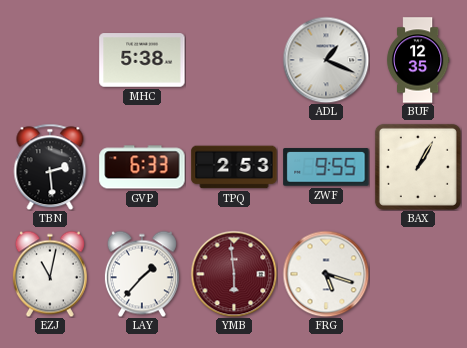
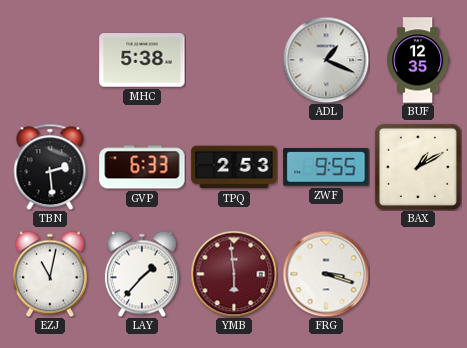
BAX: 1:05 -> 1:10
FRG: 5:18 -> 3:18
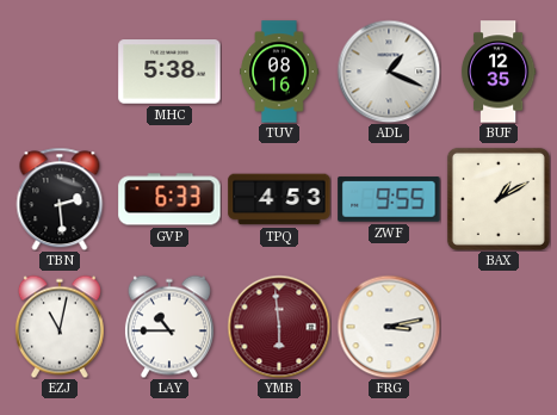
TUV: none -> 08:16
TPQ: 2:53 -> 4:53
LAY: 1:37 -> 10:45
FRG: 3:18 -> 3:13
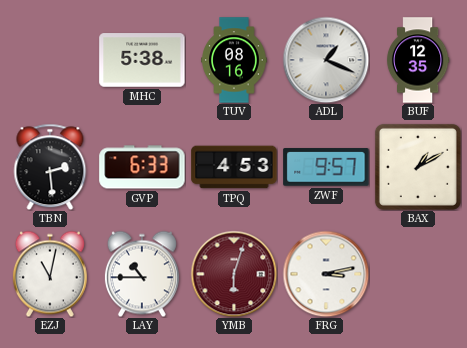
ZWF: 9:55 -> 9:57
YMB: 5:59 -> 6:03
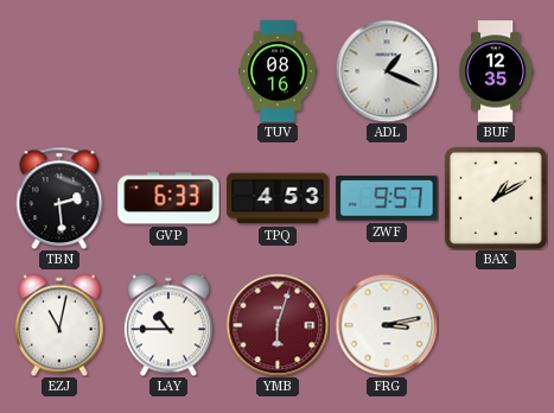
MHC: 5:38 -> none
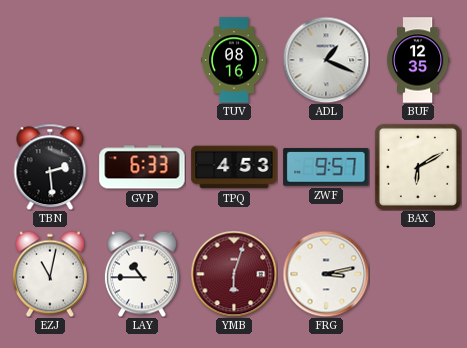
BAX: 1:10 -> 6:10
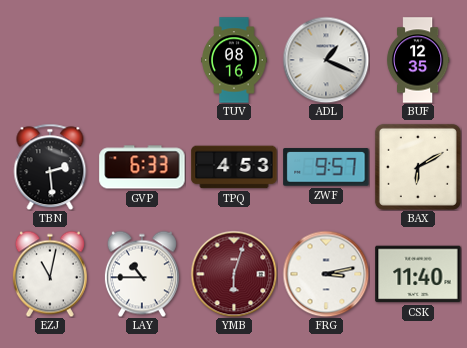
CSK: none -> 11:40
